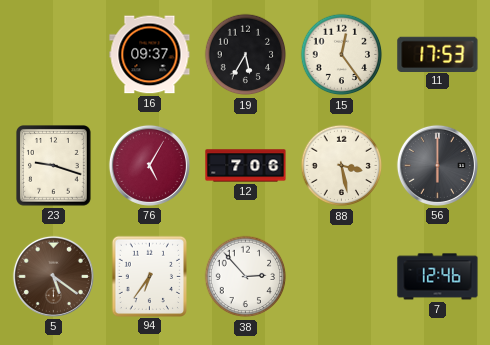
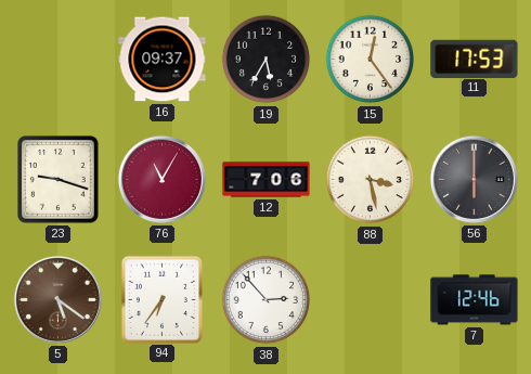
76: 5:05 -> 11:05
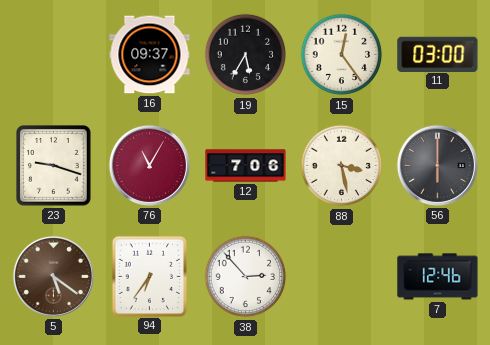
11: 17:53 -> 03:00
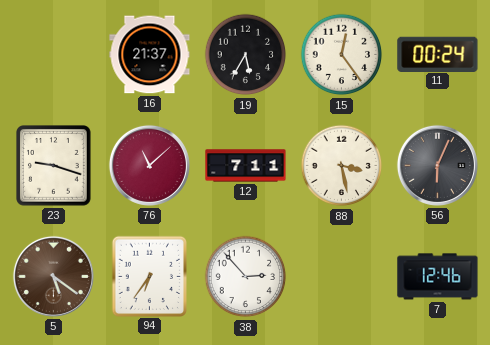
16: 09:37 -> 21:37
11: 03:00 -> 00:24
76: 11:05 -> 11:08
12: 7:06 -> 7:11
56: 6:00 -> 6:04
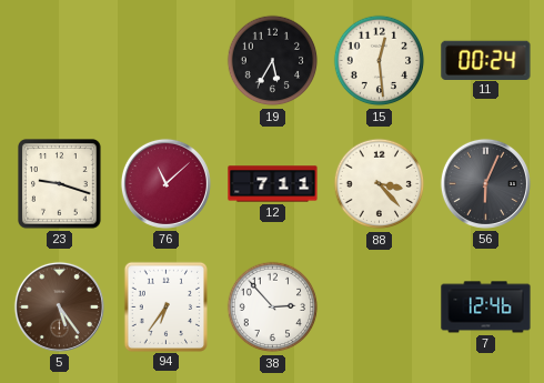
16: 21:37 -> none
15: 12:24 -> 12:29
88: 3:28 -> 3:23
5: 5:21 -> 5:24
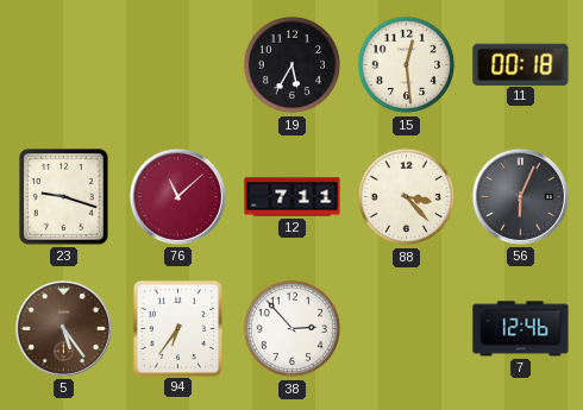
11: 00:24 -> 00:18
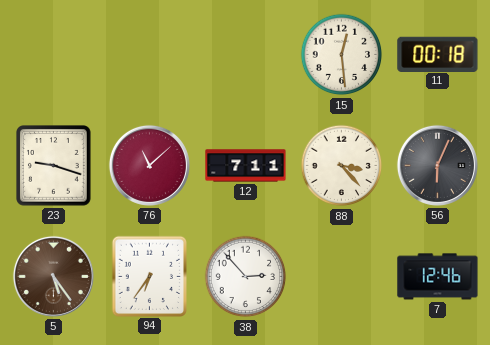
19: 5:35 -> none
